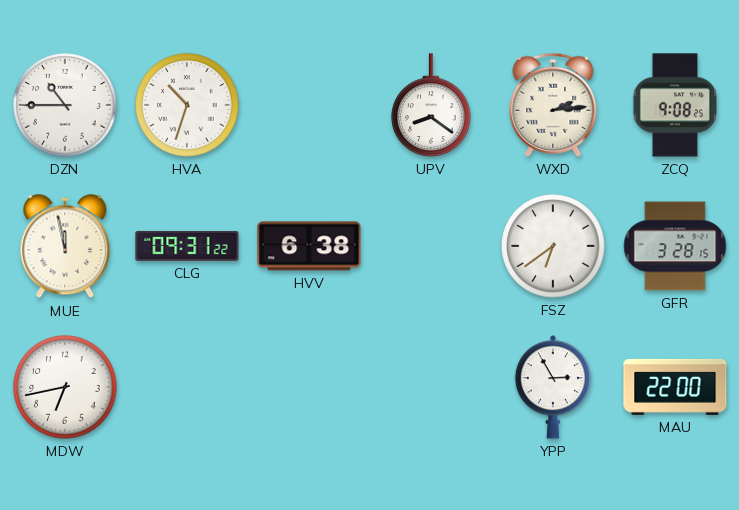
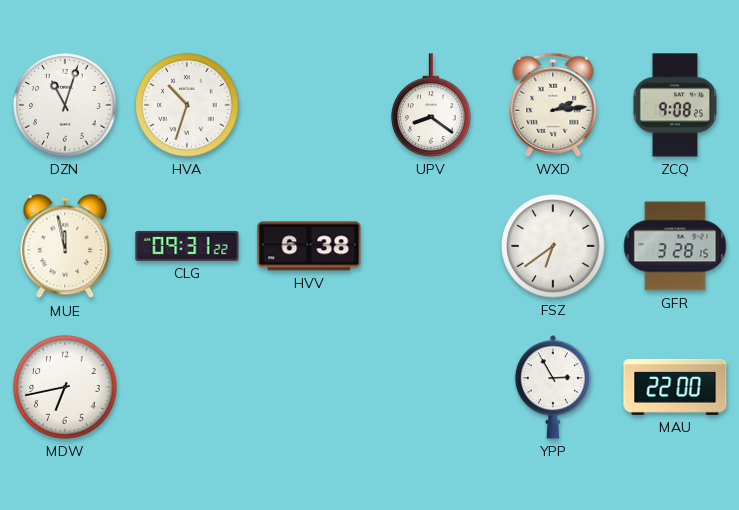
DZN: 10:45 -> 11:03
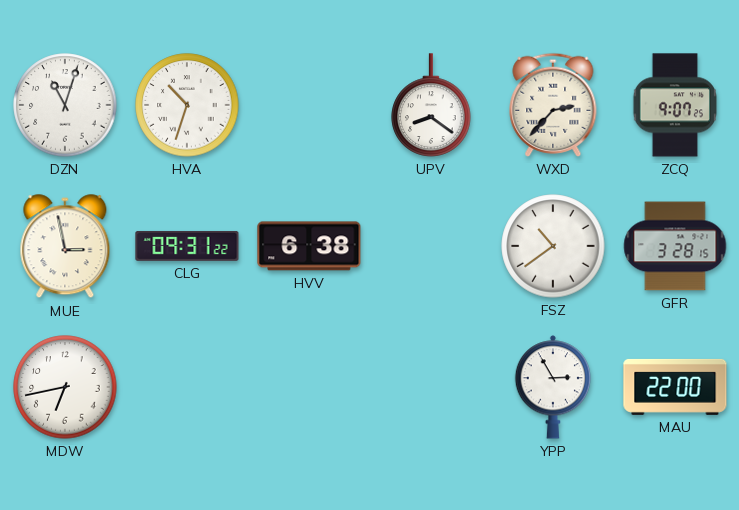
WXD: 2:14 -> 2:37
ZCQ: 9:08 -> 9:07
MUE: 11:58 -> 2:58
FSZ: 6:39 -> 10:39
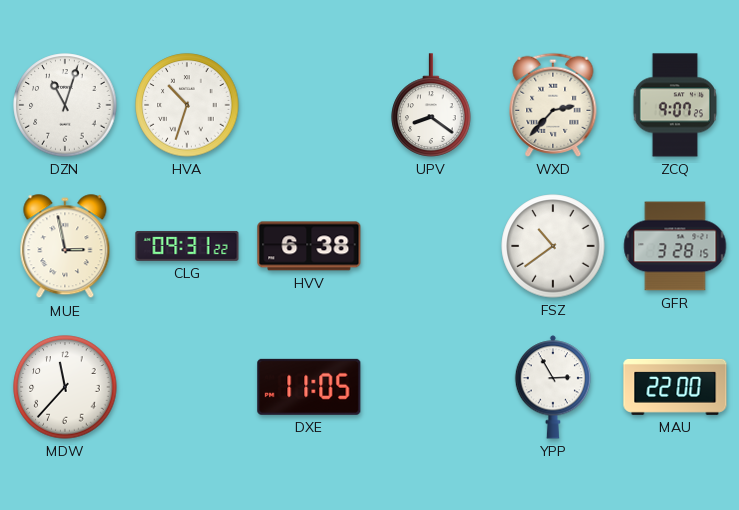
MDW: 6:43 -> 11:37
DXE: none -> 11:05
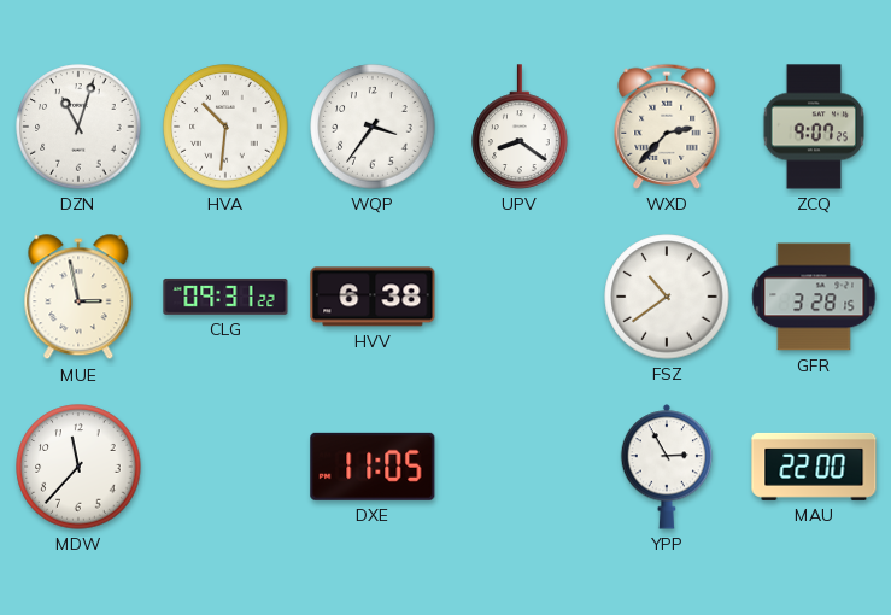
HVA: 10:33 -> 10:31
WQP: none -> 3:36
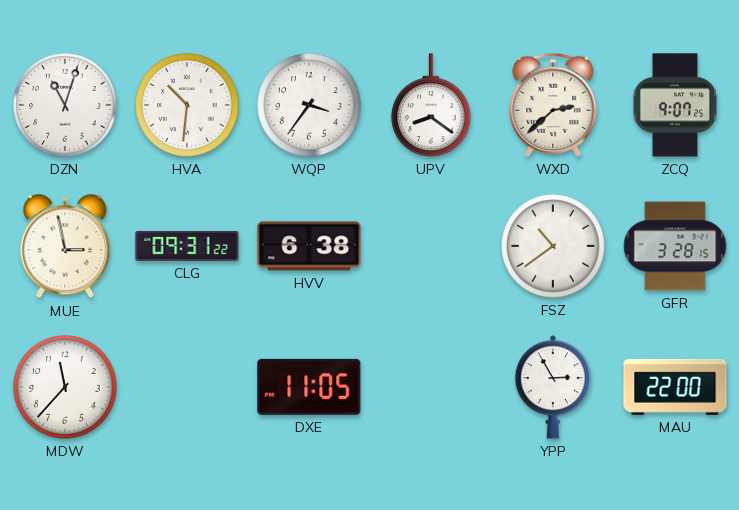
WXD: 2:37 -> 2:38
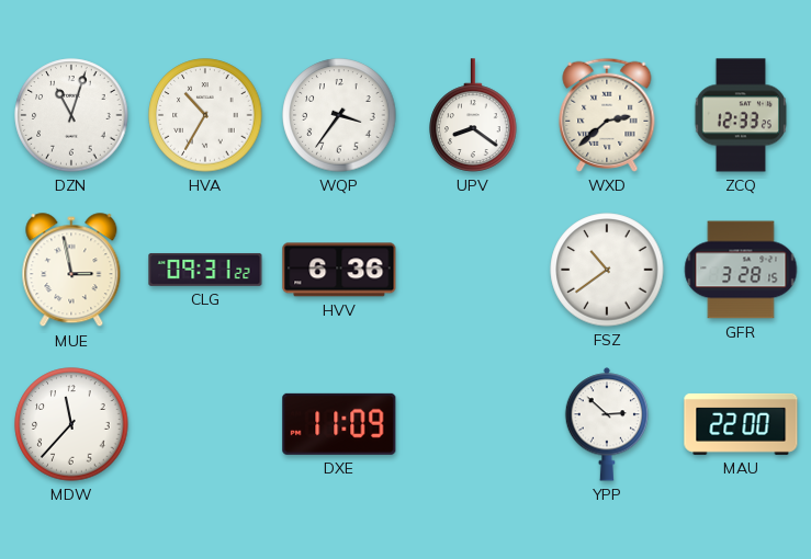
HVA: 10:31 -> 10:35
ZCQ: 9:07 -> 12:33
HVV: 6:38 -> 6:36
DXE: 11:05 -> 11:09
YPP: 2:55 -> 2:52
